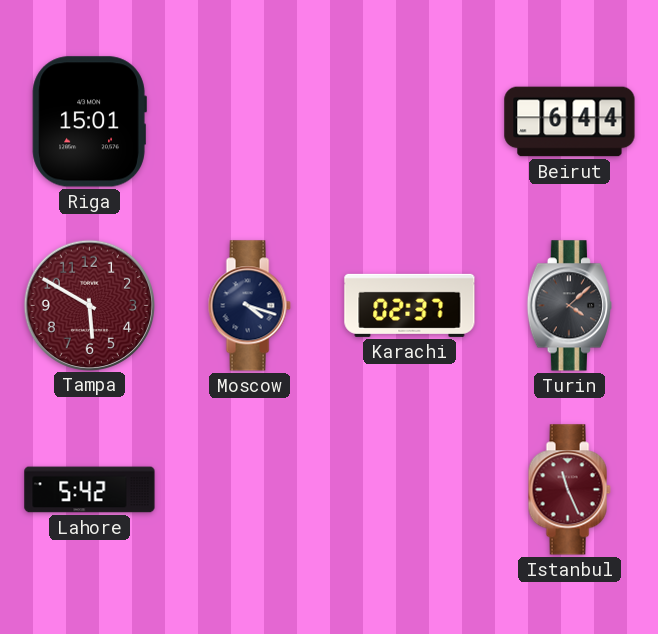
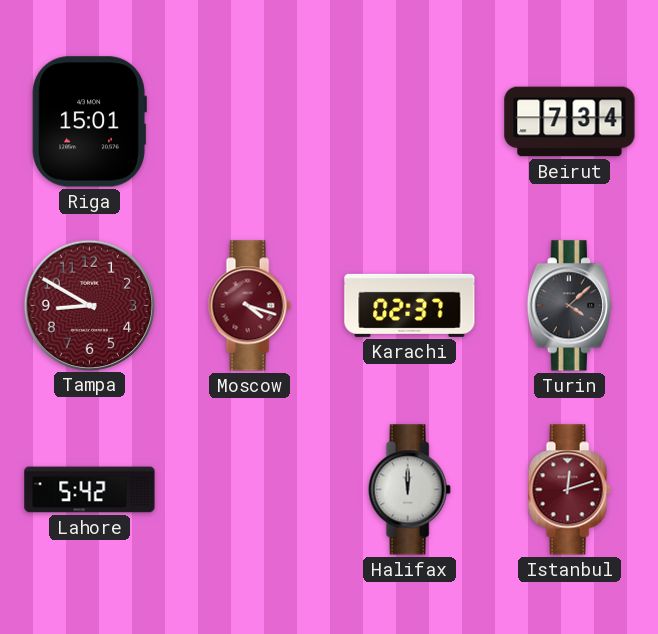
Beirut: 6:44 -> 7:34
Tampa: 5:50 -> 8:50
Moscow dial: navy -> burgundy
Halifax: none -> 12:00
Istanbul: 11:26 -> 12:12
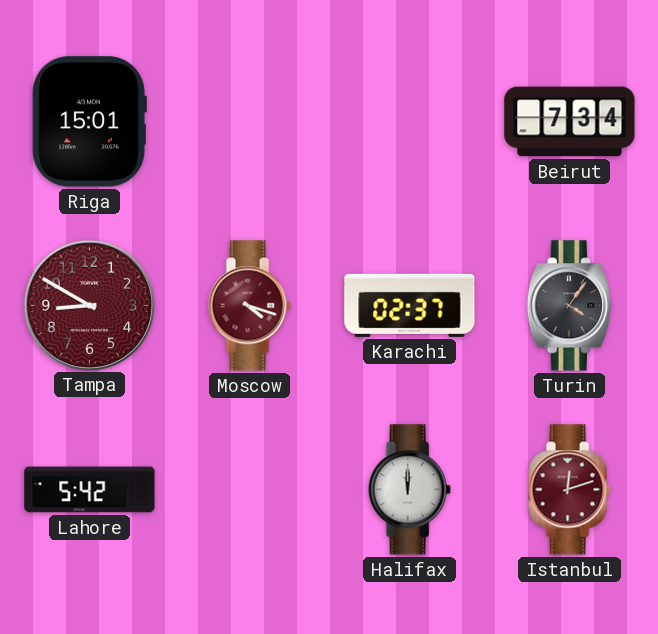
Turin: 4:08 -> 4:06
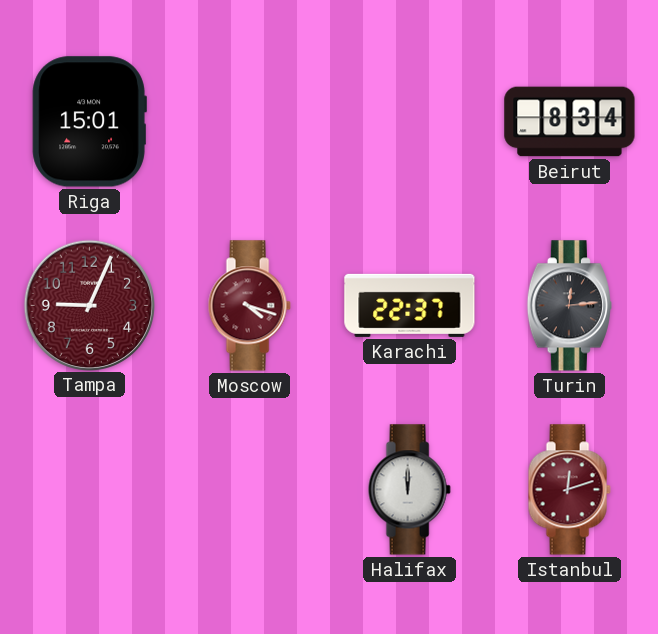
Beirut: 7:34 -> 8:34
Tampa: 8:50 -> 9:04
Karachi: 02:37 -> 22:37
Turin: 4:06 -> 12:14
Lahore: 5:42 -> none
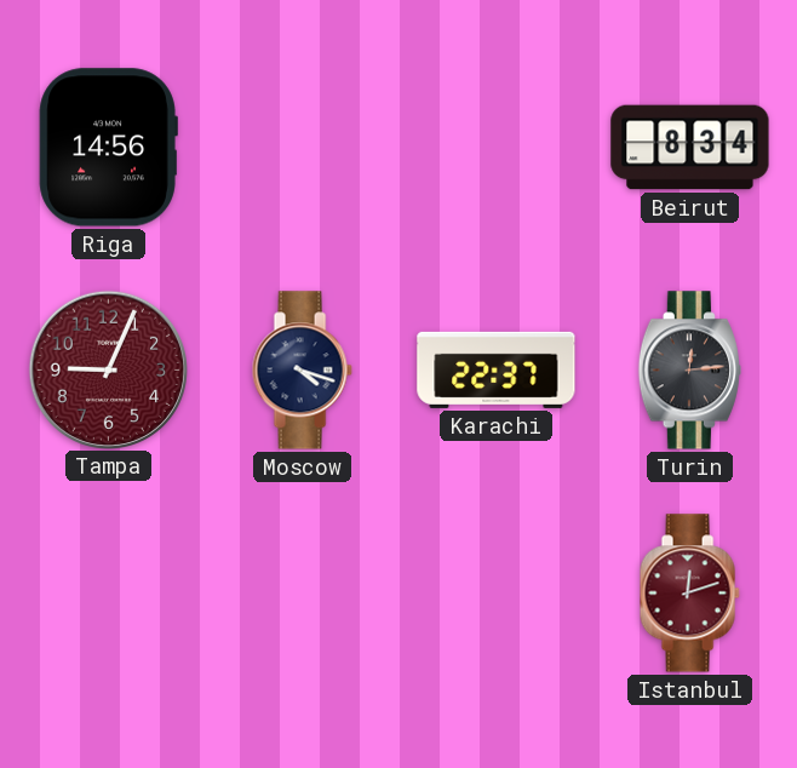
Riga: 15:01 -> 14:56
Moscow dial: burgundy -> navy
Halifax: 12:00 -> none
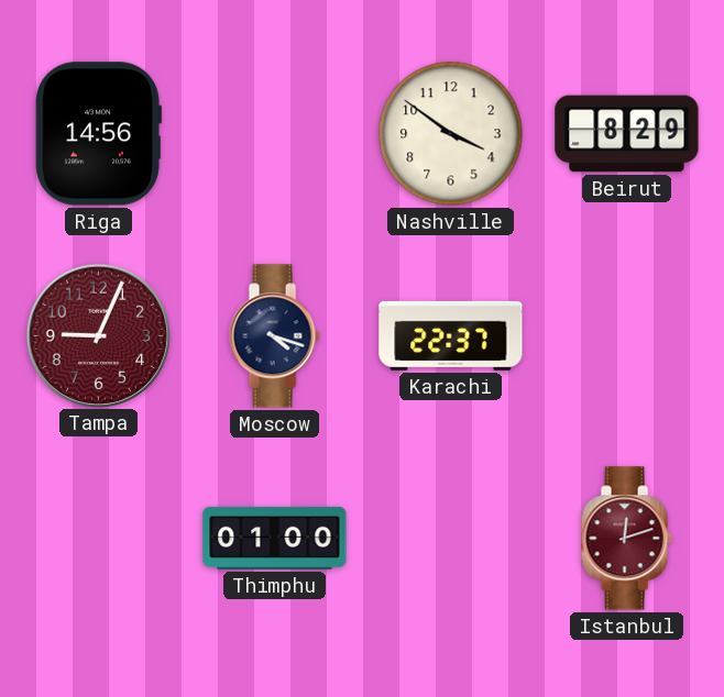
Nashville: none -> 3:51
Beirut: 8:34 -> 8:29
Turin: 12:14 -> none
Thimphu: none -> 01:00
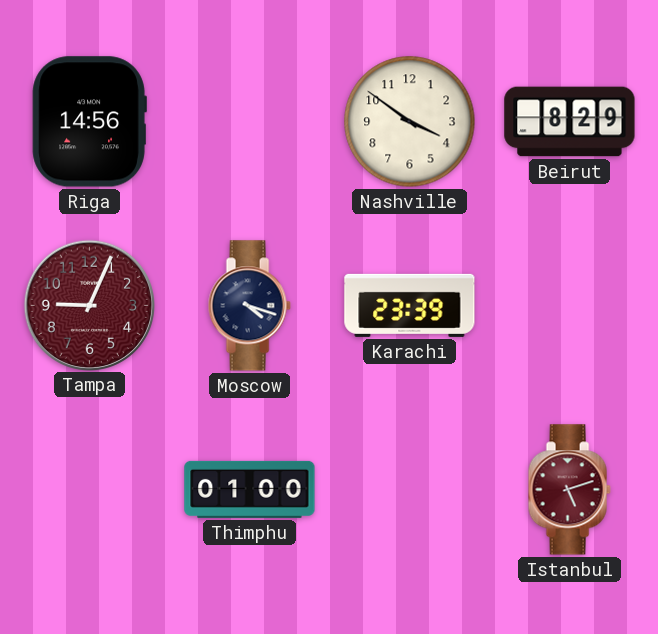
Karachi: 22:37 -> 23:39
Istanbul: 12:12 -> 5:12
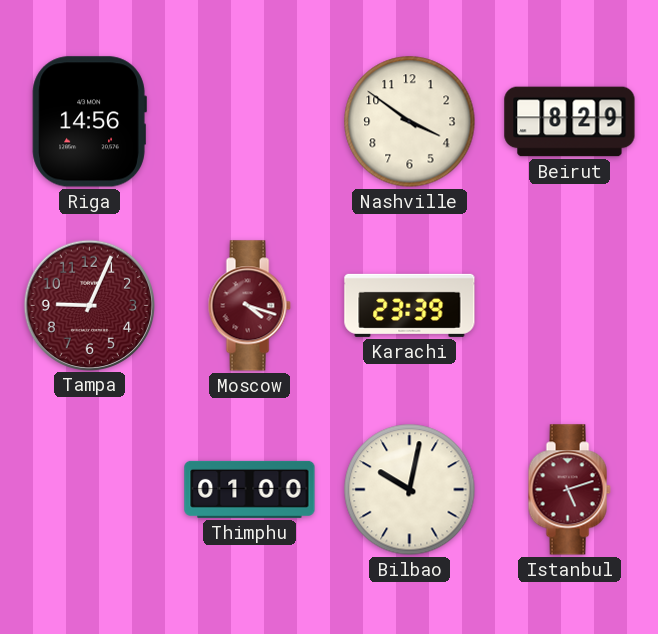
Moscow dial: navy -> burgundy
Bilbao: none -> 10:02
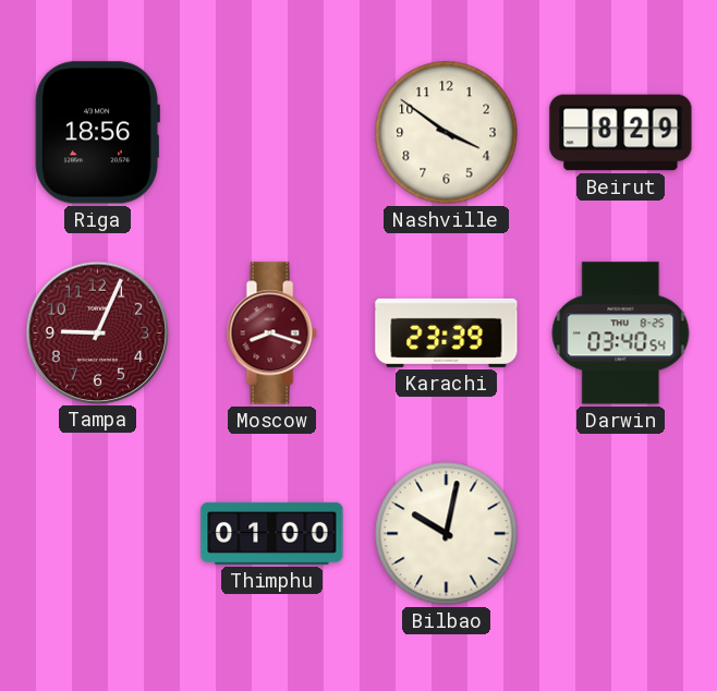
Riga: 14:56 -> 18:56
Moscow: 4:18 -> 8:18
Darwin: none -> 03:40
Istanbul: 5:12 -> none
